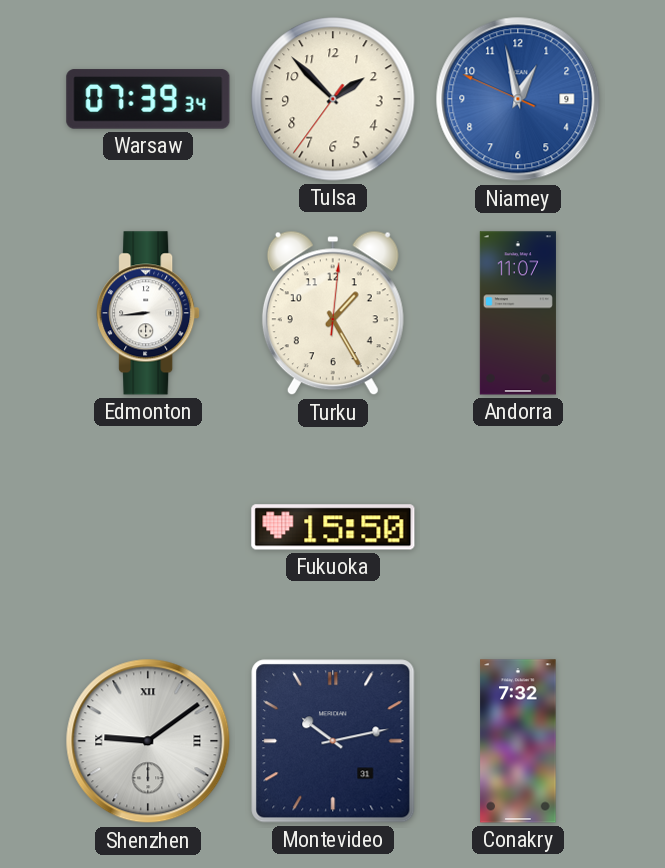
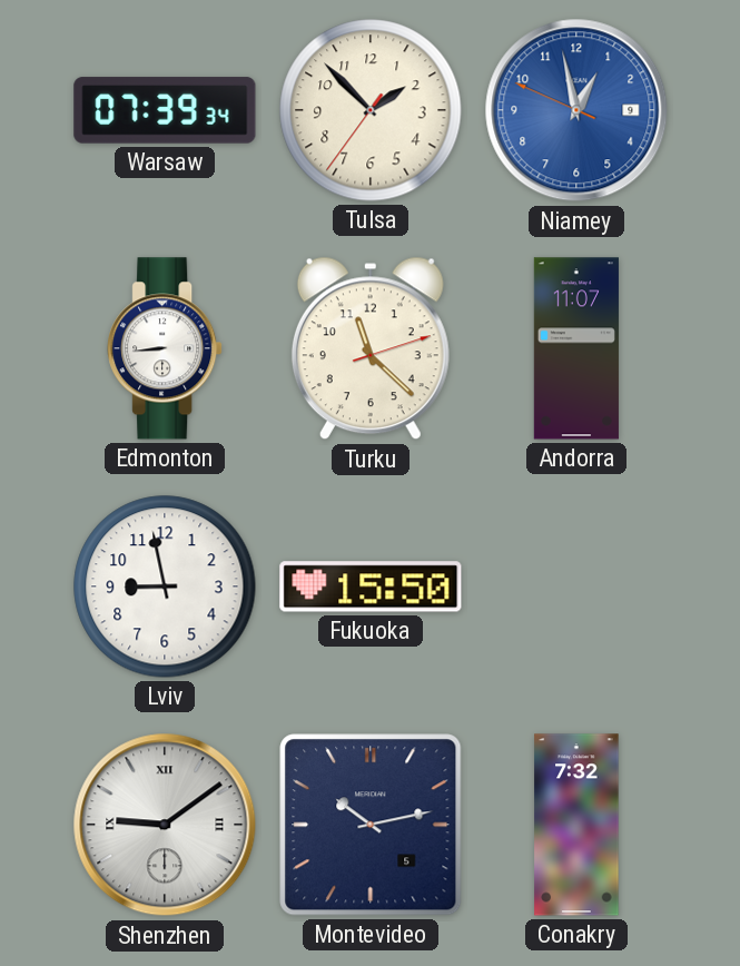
Turku: 1:25 -> 11:22
Lviv: none -> 8:58
Montevideo date: 31 -> 5
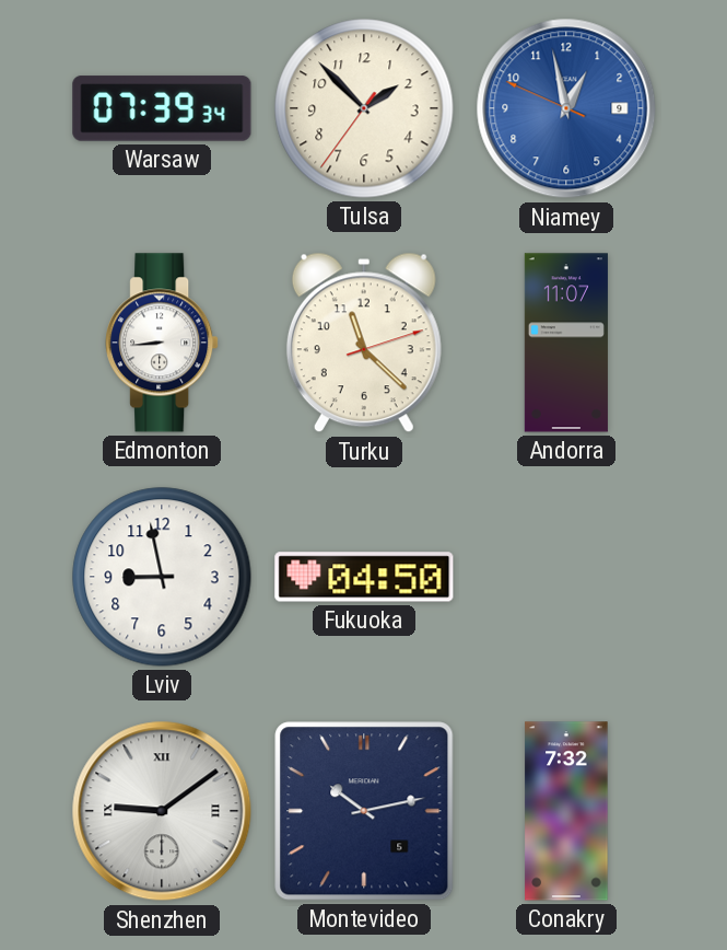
Fukuoka: 15:50 -> 04:50
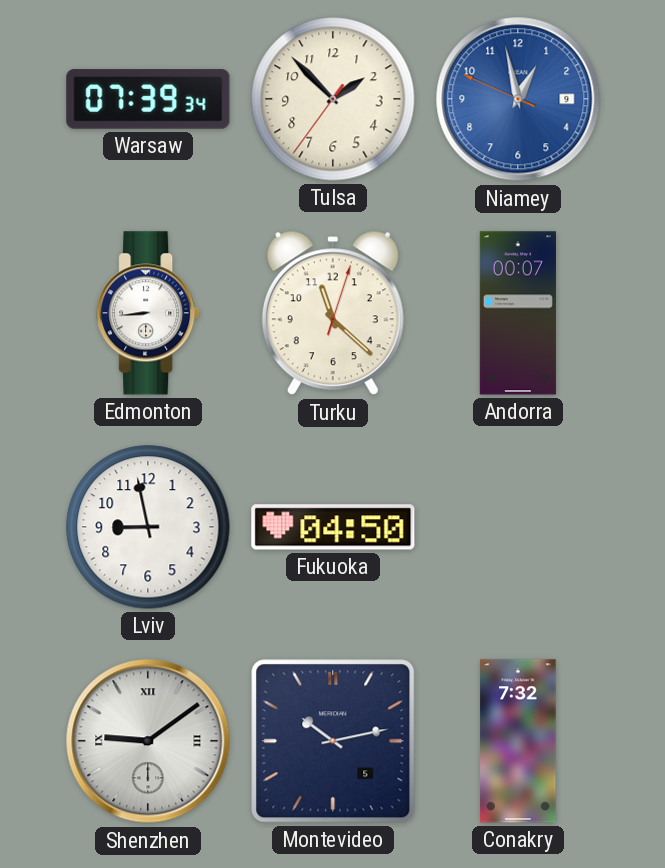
Turku: 11:22:12 -> 11:22:03
Andorra: 11:07 -> 00:07
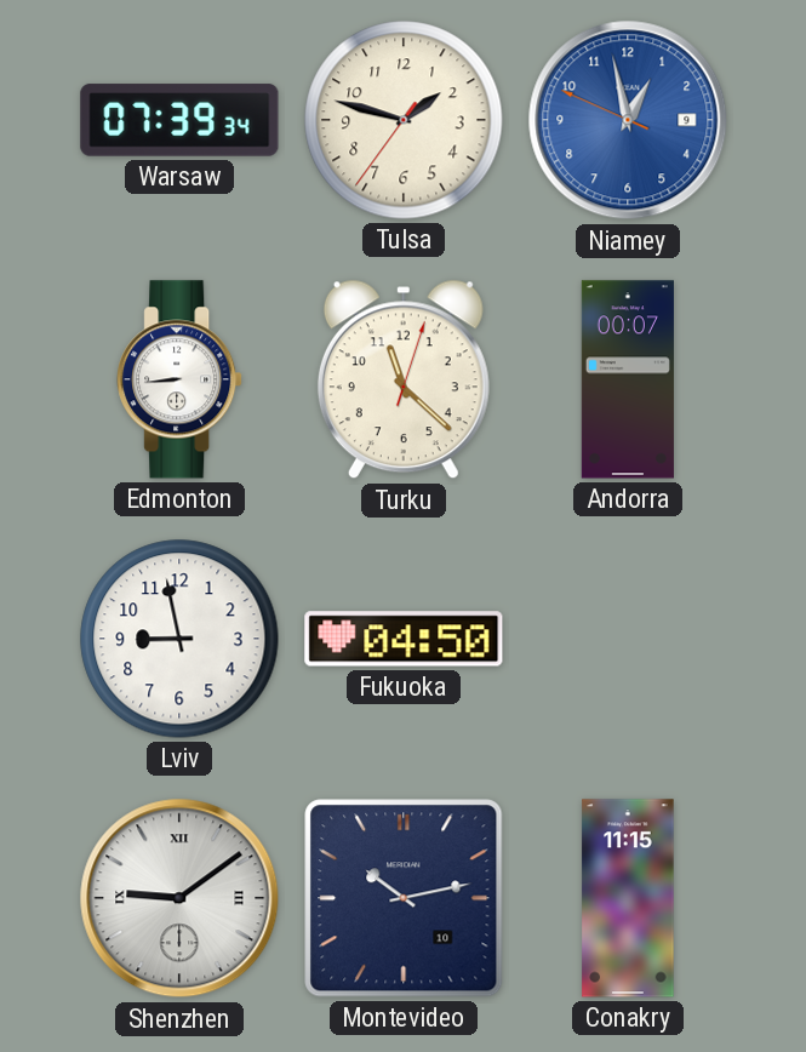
Tulsa: 1:52 -> 1:47
Montevideo date: 5 -> 10
Conakry: 7:32 -> 11:15
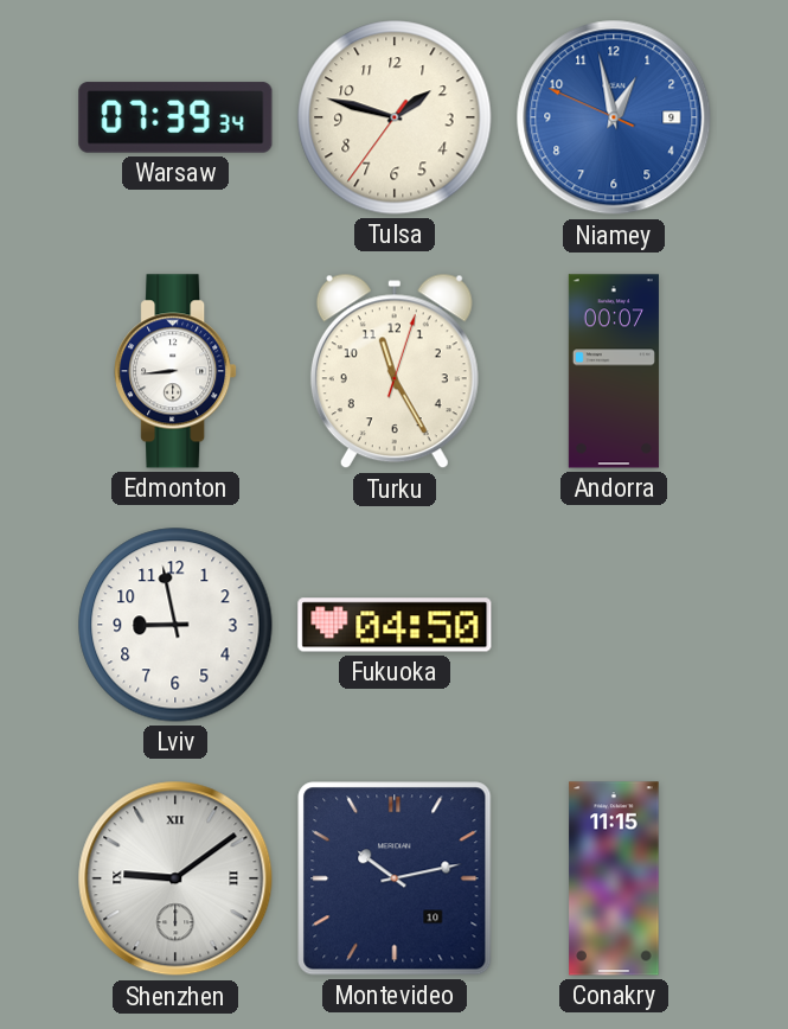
Turku: 11:22 -> 11:25
